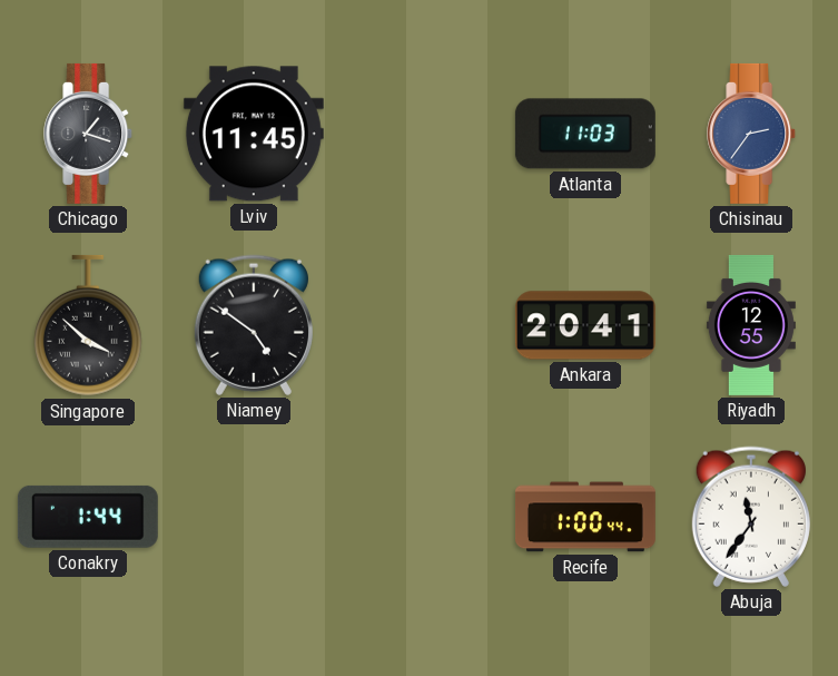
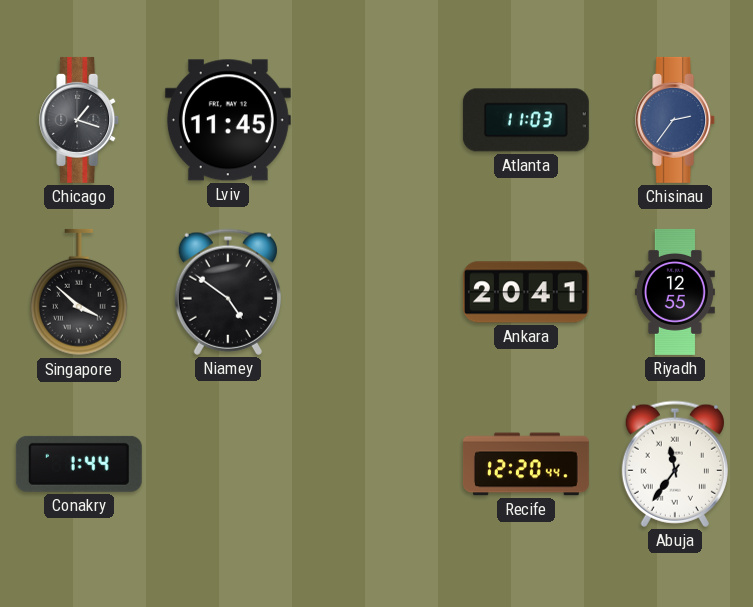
Recife: 1:00 -> 12:20
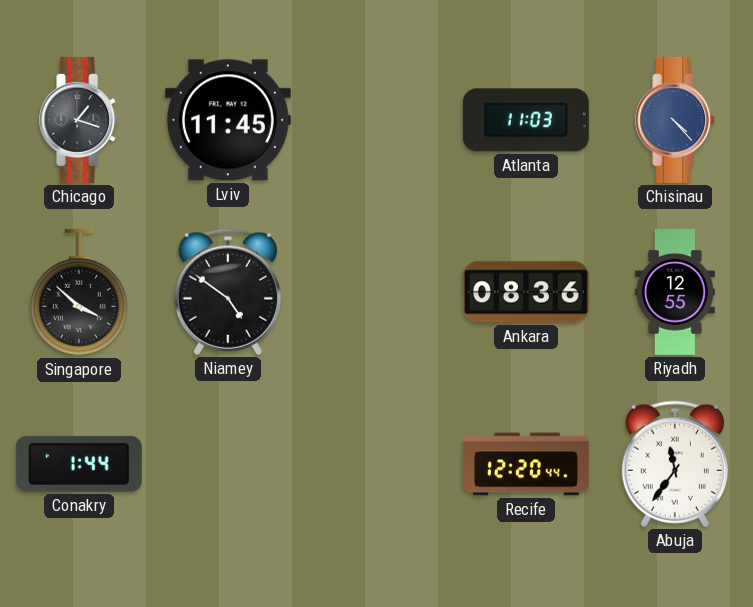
Chisinau: 2:36 -> 4:23
Ankara: 20:41 -> 08:36
